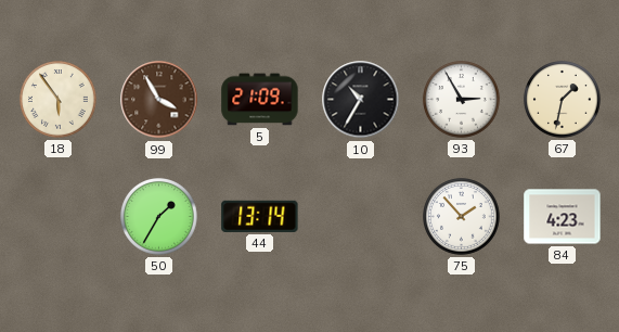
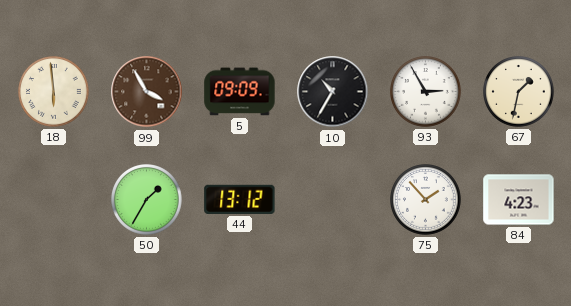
18: 5:54 -> 5:59
5: 21:09 -> 09:09
44: 13:14 -> 13:12
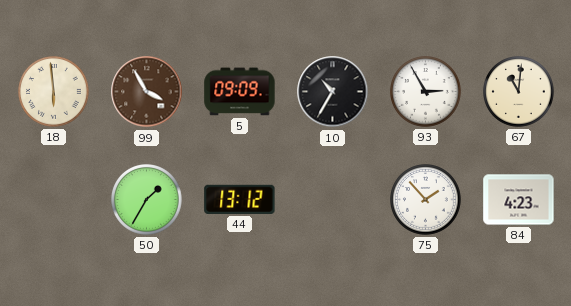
67: 1:32 -> 11:01
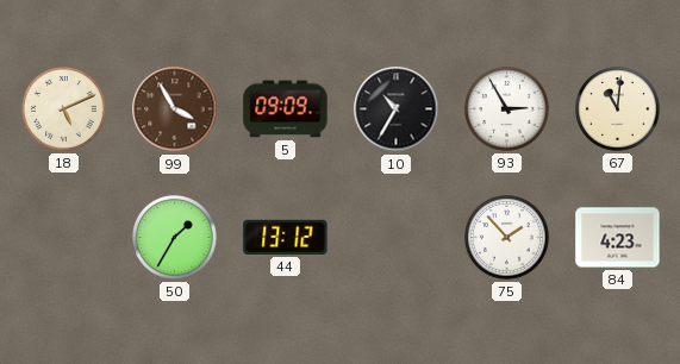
18: 5:59 -> 5:11
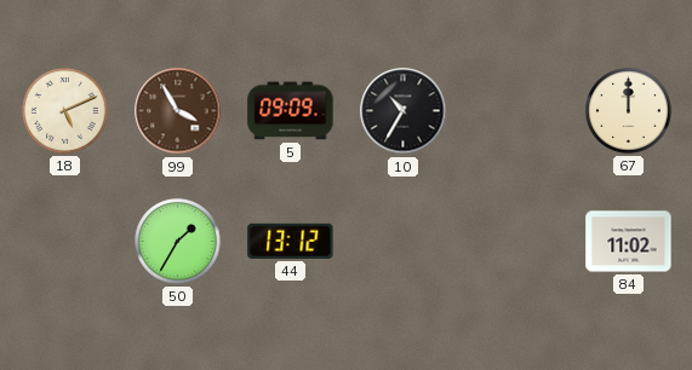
93: 2:55 -> none
67: 11:01 -> 12:00
75: 1:53 -> none
84: 4:23 -> 11:02
